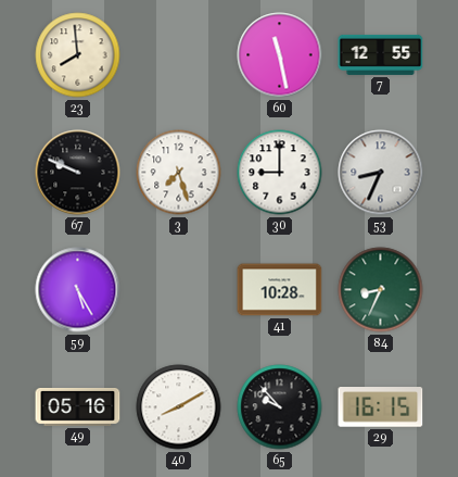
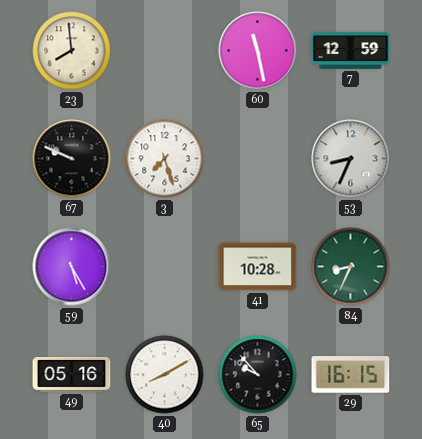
7: 12:55 -> 12:59
30: 9:00 -> none
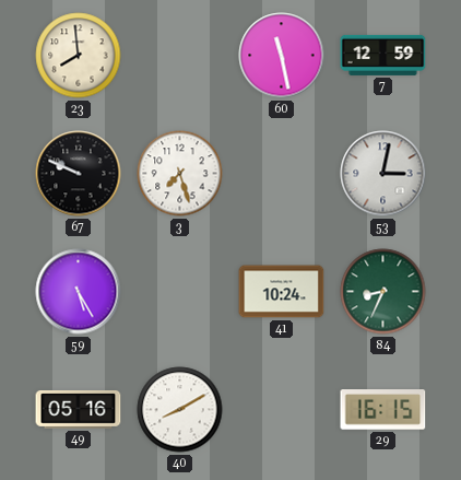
53: 8:34 -> 3:02
41: 10:28 -> 10:24
65: 9:53 -> none
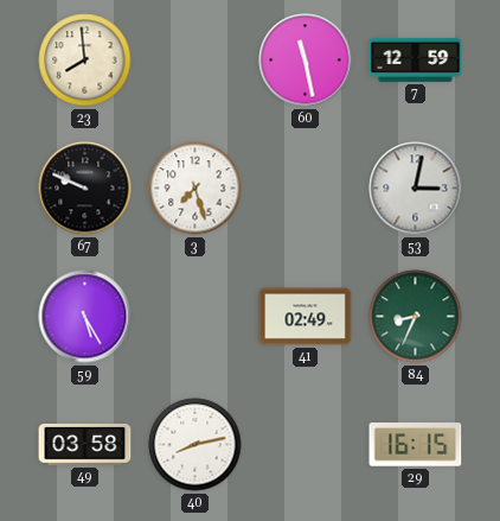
41: 10:24 -> 02:49
49: 05:16 -> 03:58
40: 8:10 -> 8:13
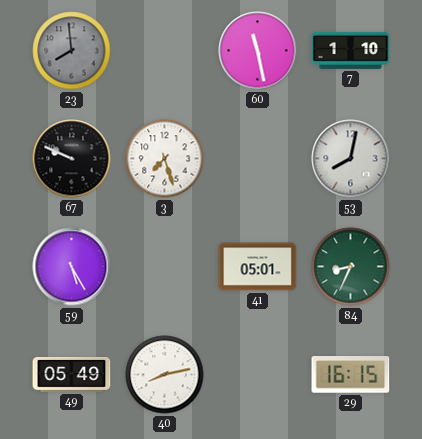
23 dial: cream -> grey
7: 12:59 -> 1:10
53: 3:02 -> 8:02
41: 02:49 -> 05:01
49: 03:58 -> 05:49
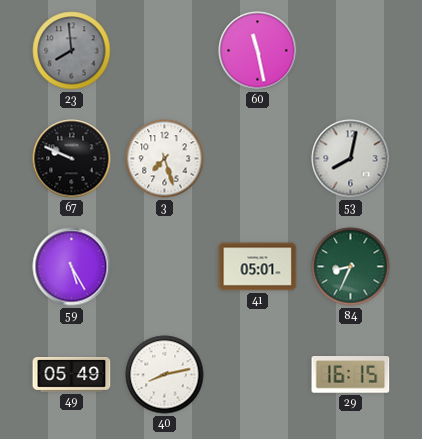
7: 1:10 -> none
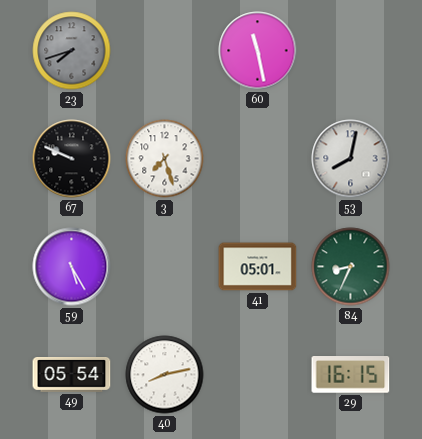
23: 7:59 -> 7:42
49: 05:49 -> 05:54
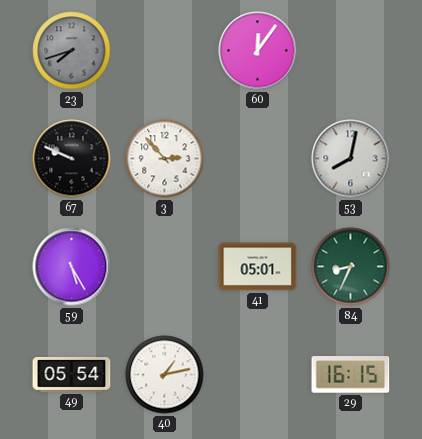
60: 11:28 -> 12:06
3: 7:27 -> 2:53
40: 8:13 -> 1:13
